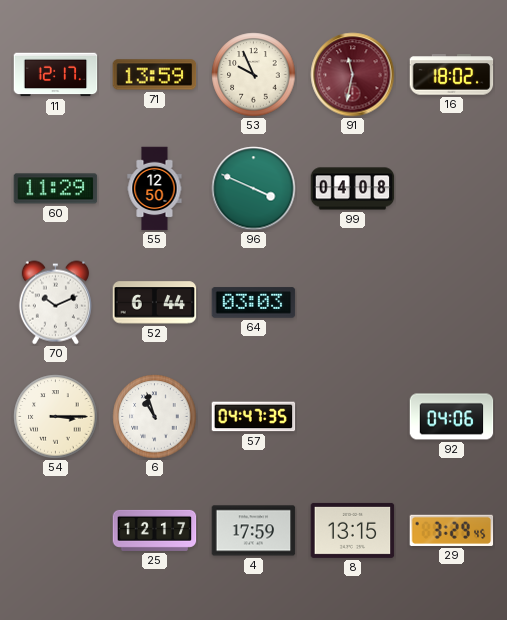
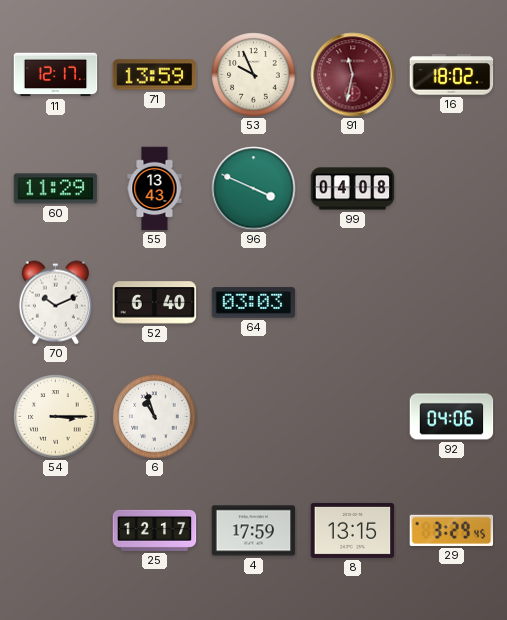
55: 12:50 -> 13:43
52: 6:44 -> 6:40
57: 04:47 -> none
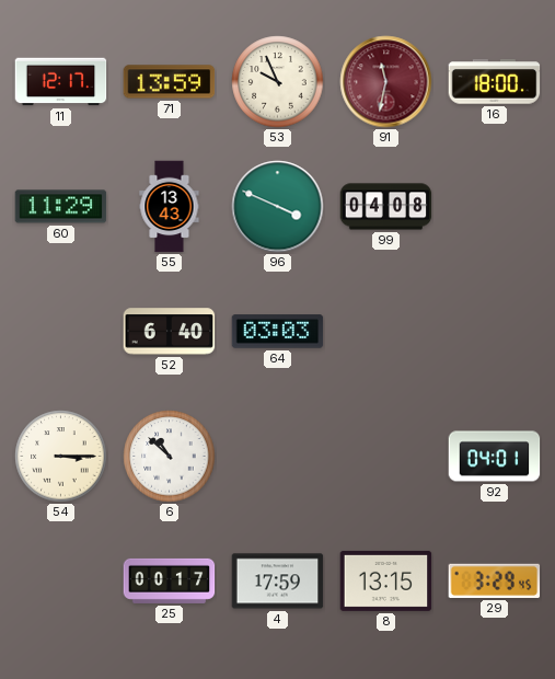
16: 18:02 -> 18:00
70: 10:11 -> none
6: 10:57 -> 10:52
92: 04:06 -> 04:01
25: 12:17 -> 00:17
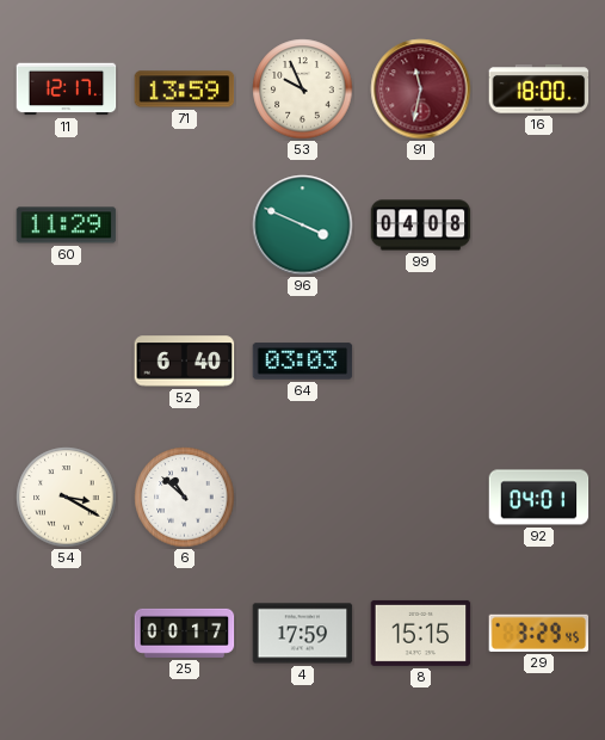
55: 13:43 -> none
54: 3:15 -> 3:20
8: 13:15 -> 15:15
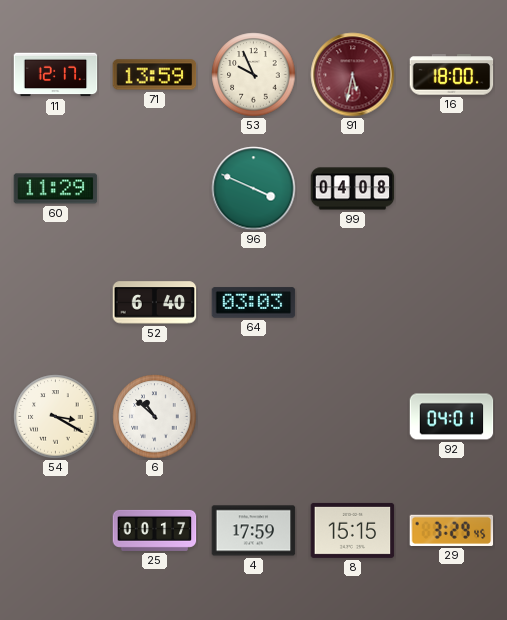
91: 11:32 -> 5:32
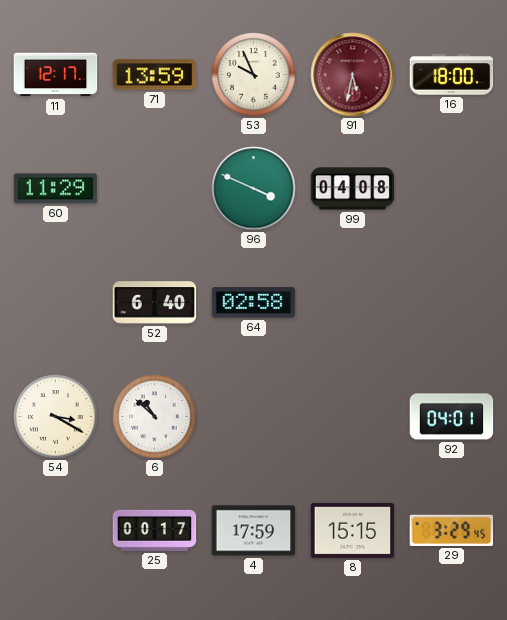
64: 03:03 -> 02:58
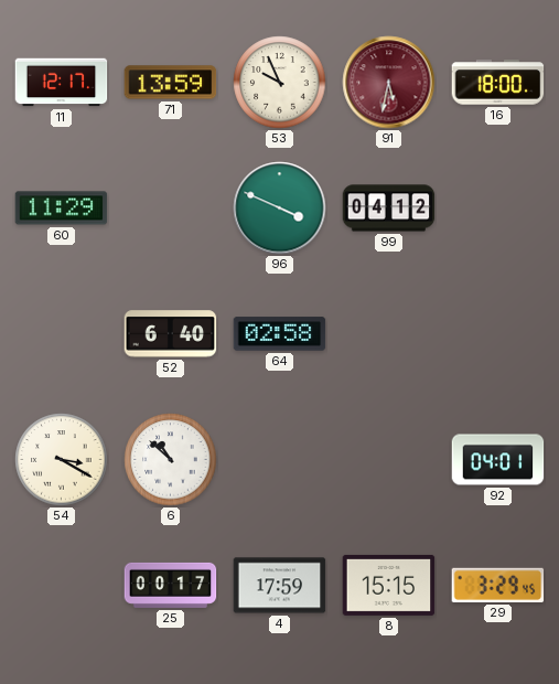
99: 04:08 -> 04:12
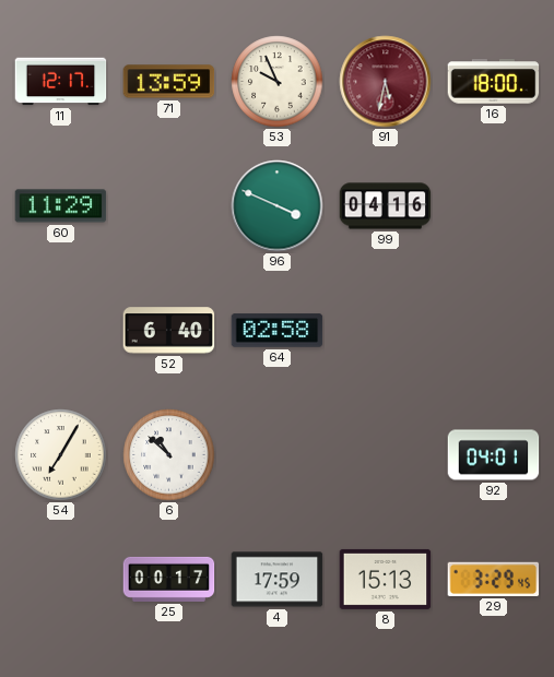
99: 04:12 -> 04:16
54: 3:20 -> 7:05
8: 15:15 -> 15:13
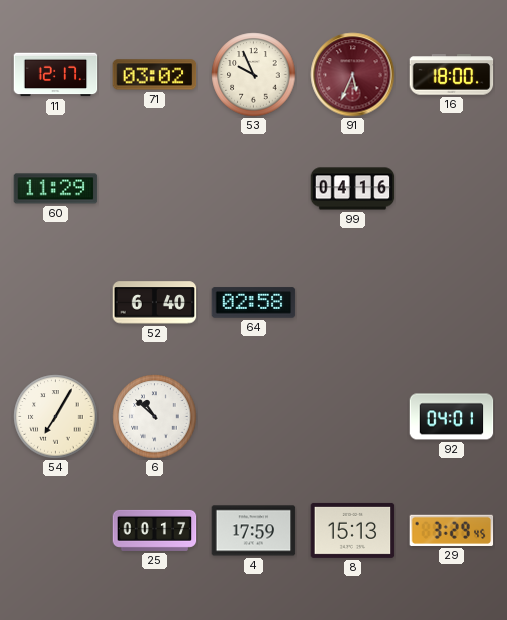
71: 13:59 -> 03:02
91: 5:32 -> 5:34
96: 3:49 -> none
